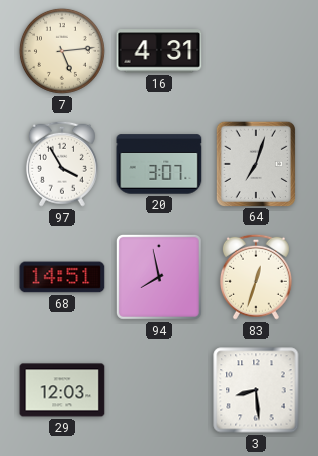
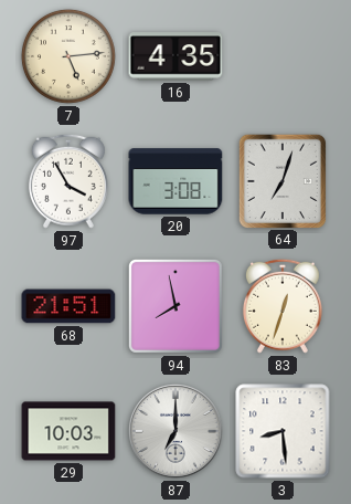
16: 4:31 -> 4:35
20: 3:07 -> 3:08
68: 14:51 -> 21:51
29: 12:03 -> 10:03
87: none -> 7:00
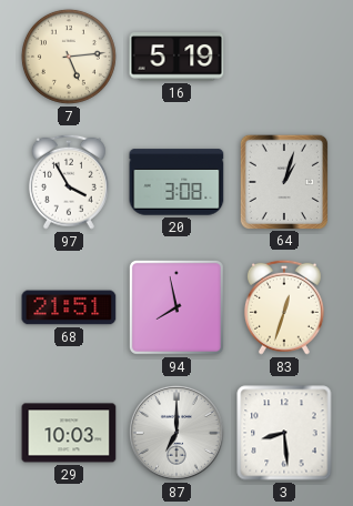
16: 4:35 -> 5:19
64: 7:03 -> 1:03
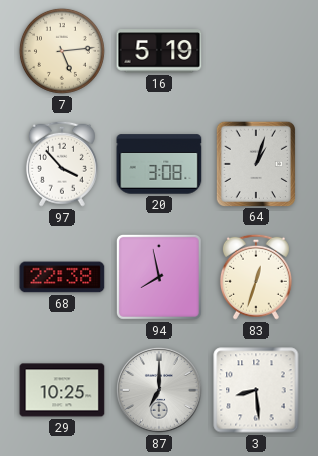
97: 3:55 -> 3:53
68: 21:51 -> 22:38
29: 10:03 -> 10:25
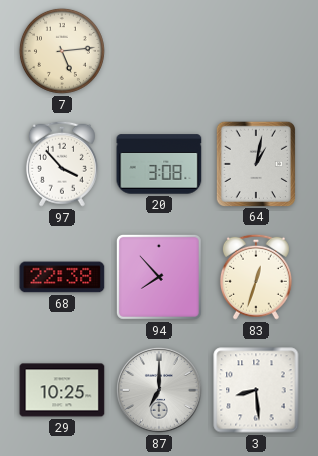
16: 5:19 -> none
64: 1:03 -> 1:02
94: 7:58 -> 7:53
